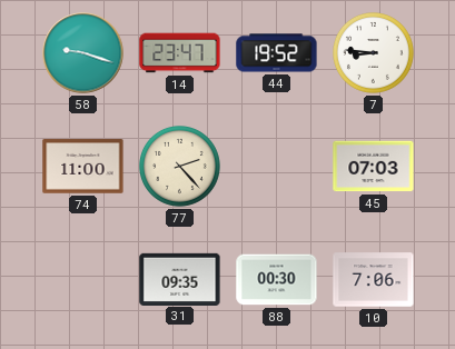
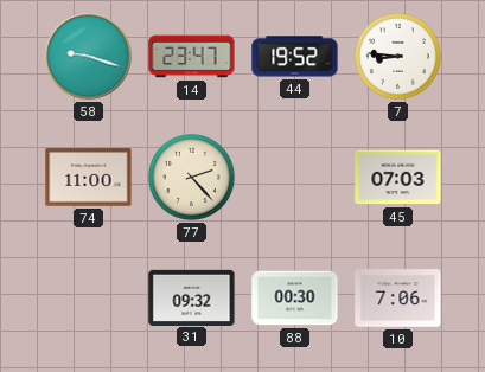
31: 09:35 -> 09:32
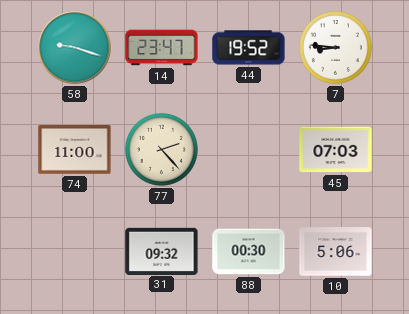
10: 7:06 -> 5:06
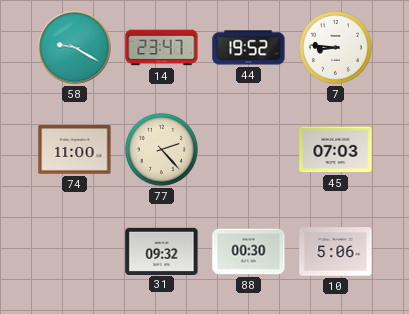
58: 9:18 -> 9:20
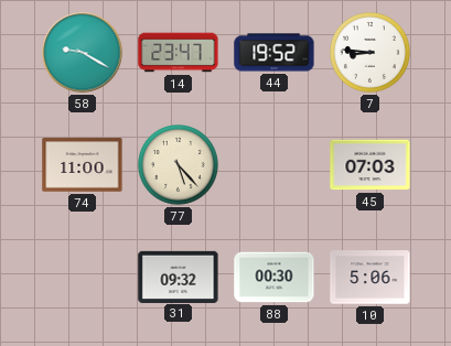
77: 2:23 -> 5:23
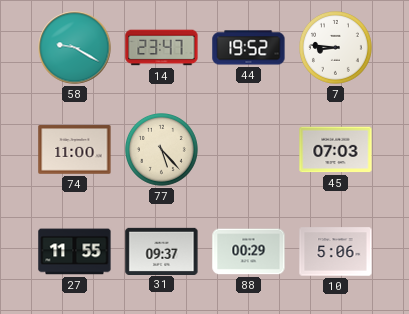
27: none -> 11:55
31: 09:32 -> 09:37
88: 00:30 -> 00:29
